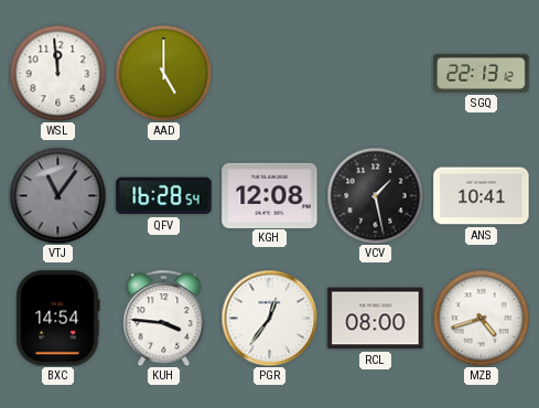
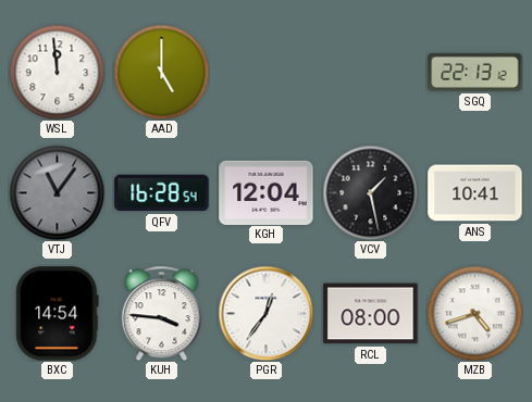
KGH: 12:08 -> 12:04
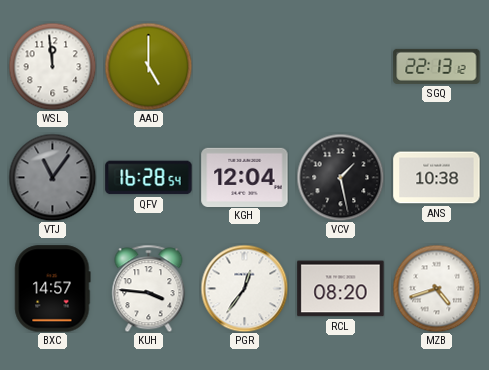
ANS: 10:41 -> 10:38
BXC: 14:54 -> 14:57
RCL: 08:00 -> 08:20
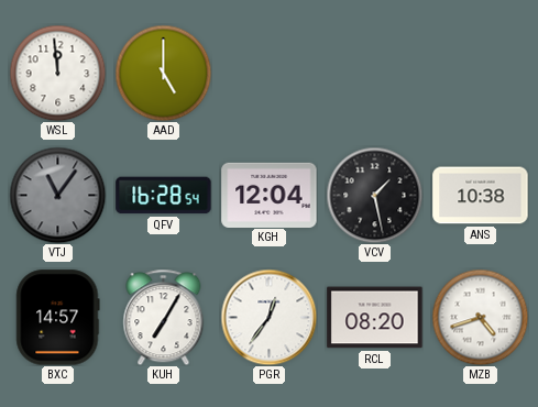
SGQ: 22:13 -> none
KUH: 3:46 -> 7:05
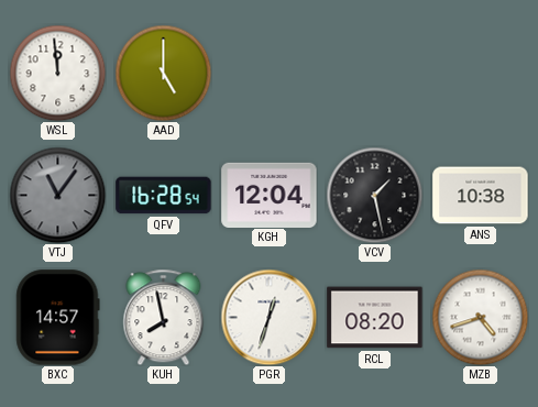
KUH: 7:05 -> 7:58
PGR: 12:36 -> 12:33
